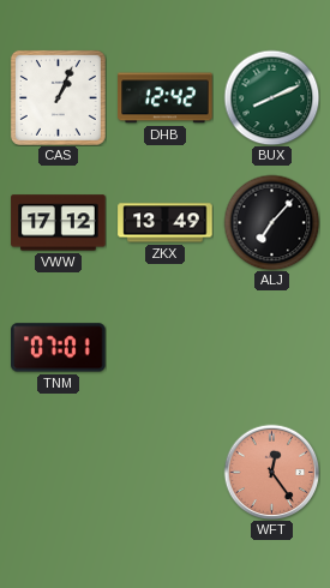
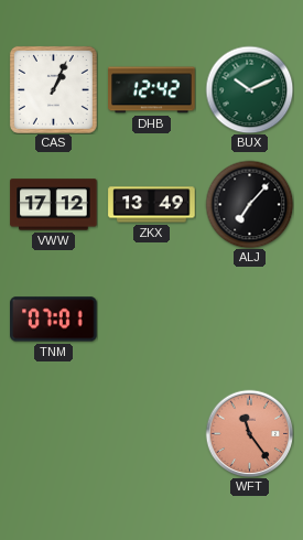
BUX: 8:11 -> 10:11
WFT: 12:24 -> 11:24
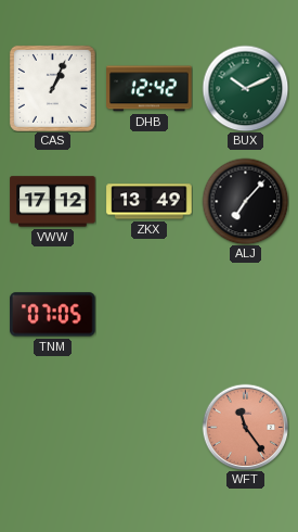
TNM: 07:01 -> 07:05
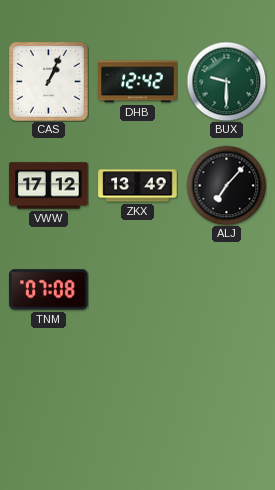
BUX: 10:11 -> 9:30
TNM: 07:05 -> 07:08
WFT: 11:24 -> none
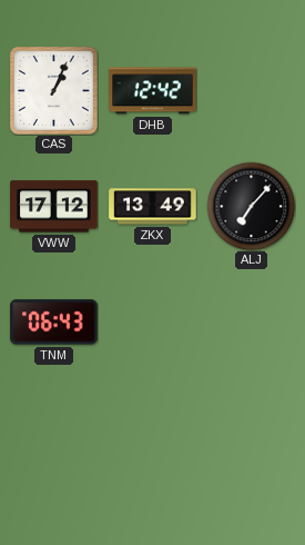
BUX: 9:30 -> none
TNM: 07:08 -> 06:43
